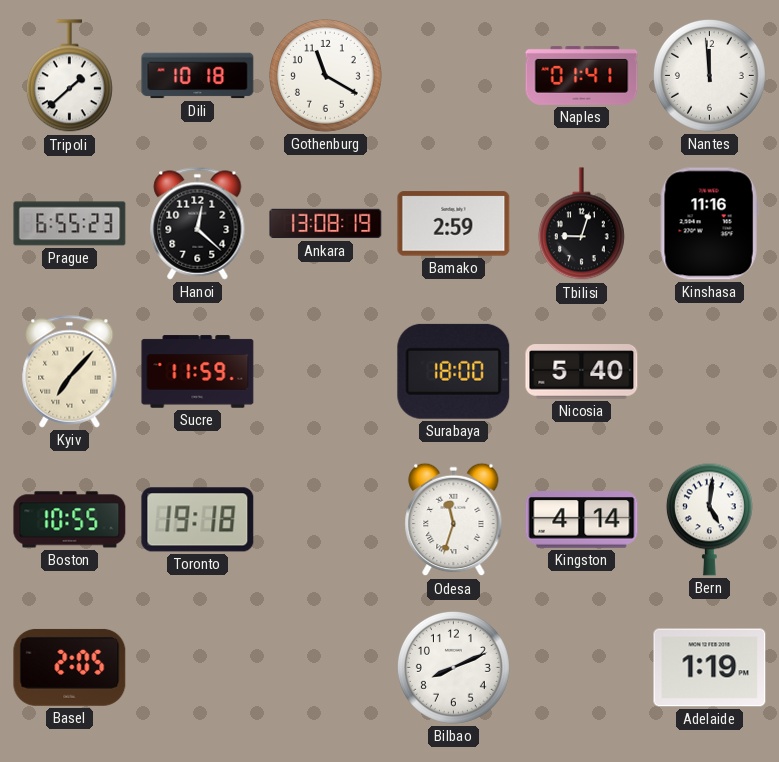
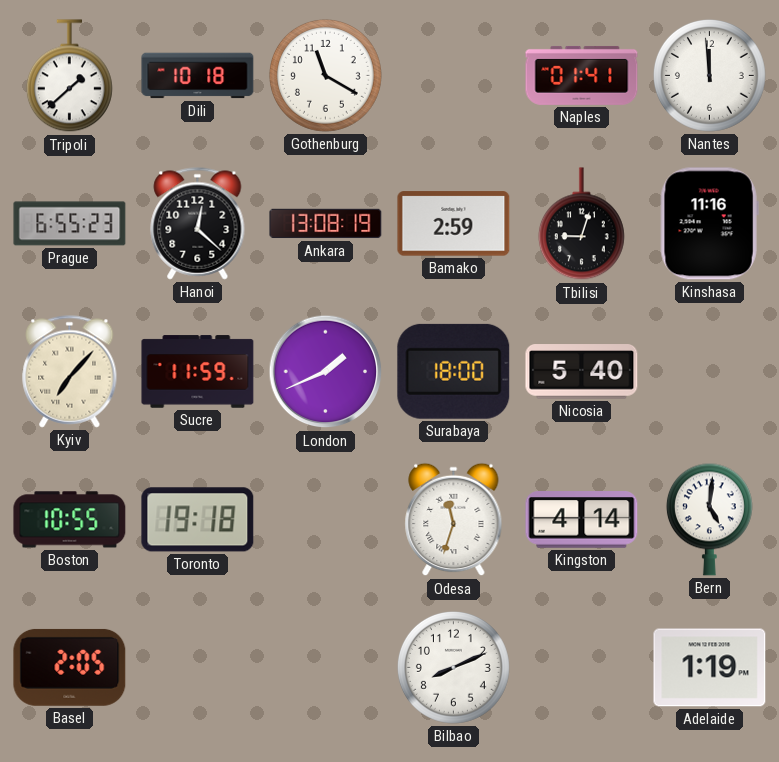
London: none -> 1:41
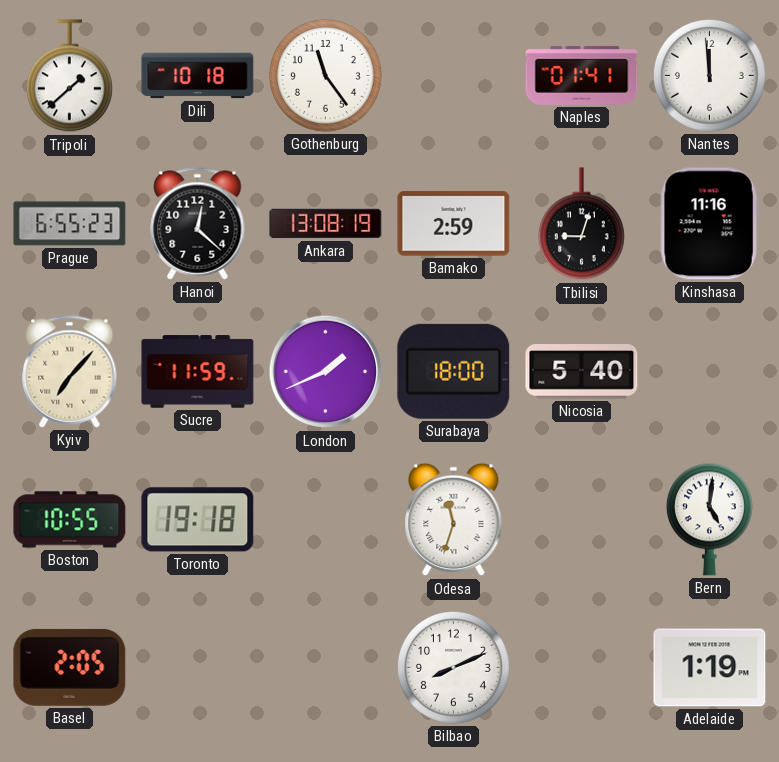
Gothenburg: 11:20 -> 11:24
Kingston: 4:14 -> none
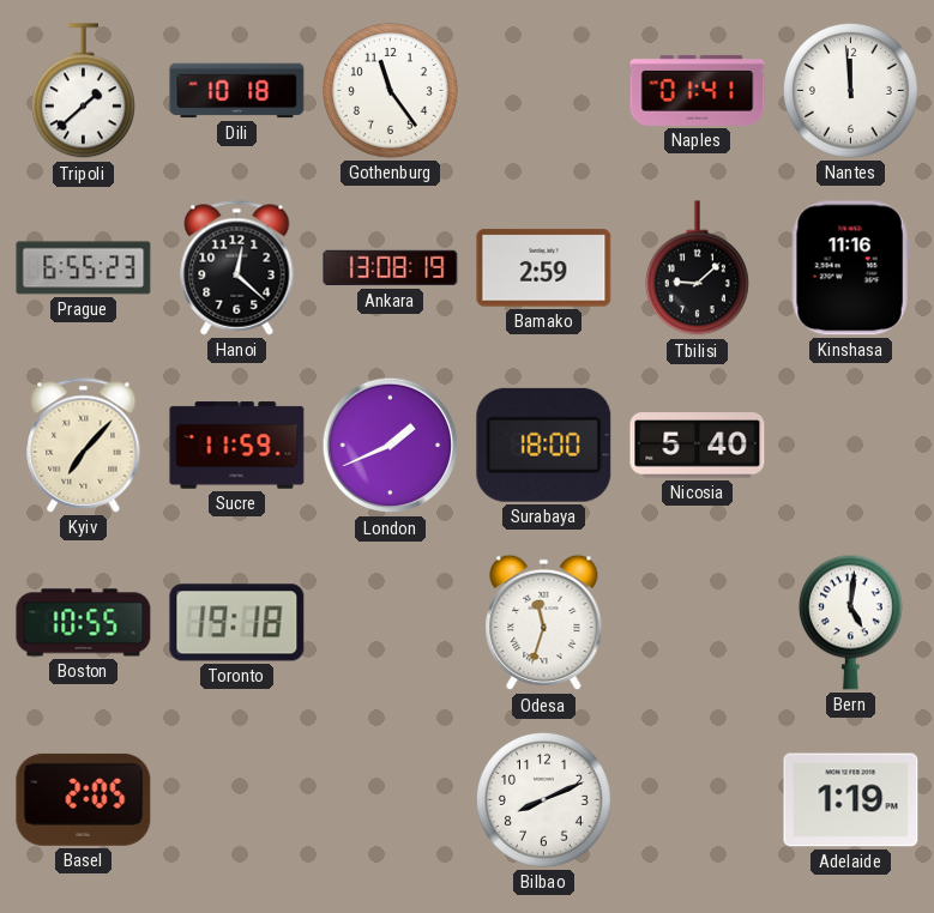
Tbilisi: 9:03 -> 9:08
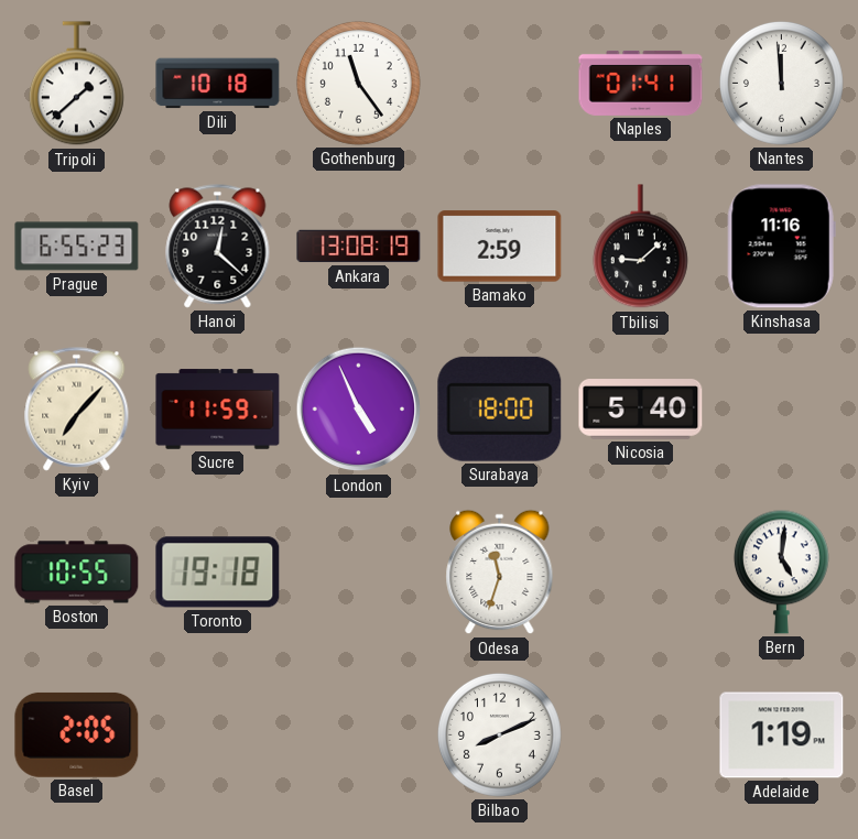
London: 1:41 -> 4:56
